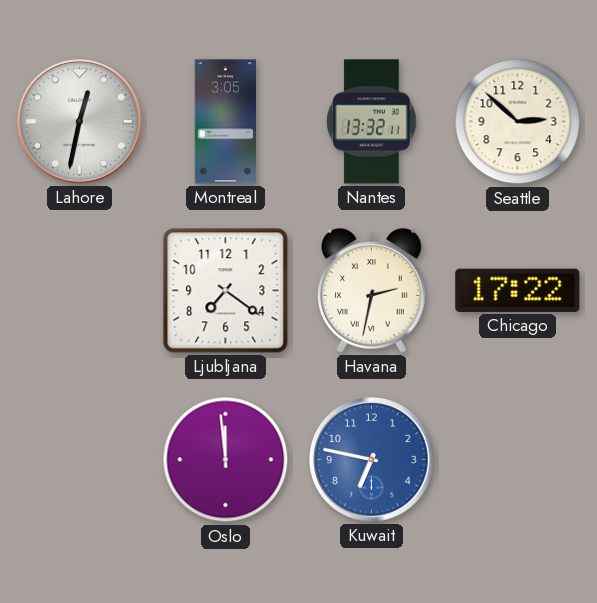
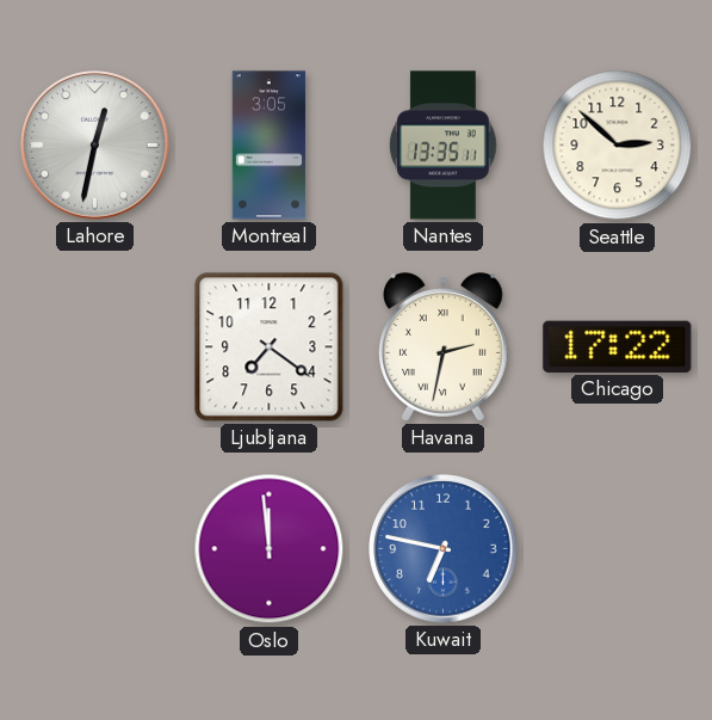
Nantes: 13:32 -> 13:35
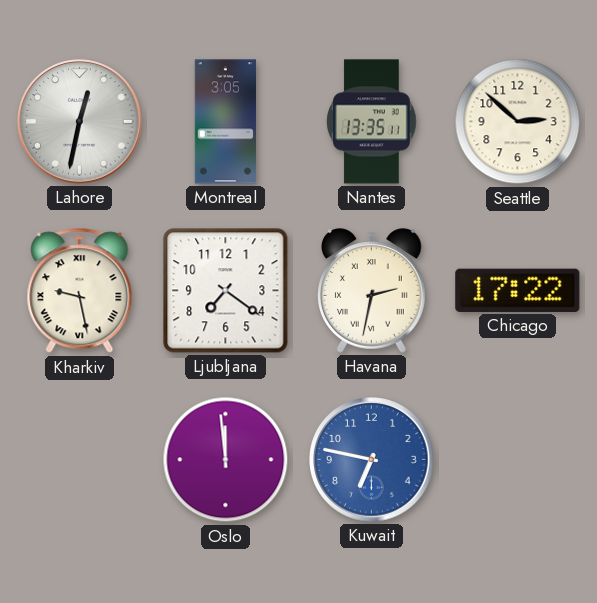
Kharkiv: none -> 9:28
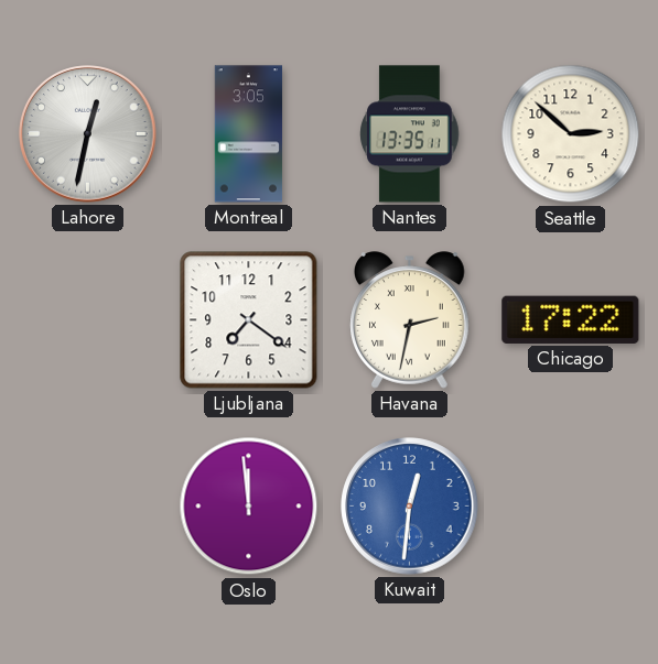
Kharkiv: 9:28 -> none
Kuwait: 6:47 -> 12:31
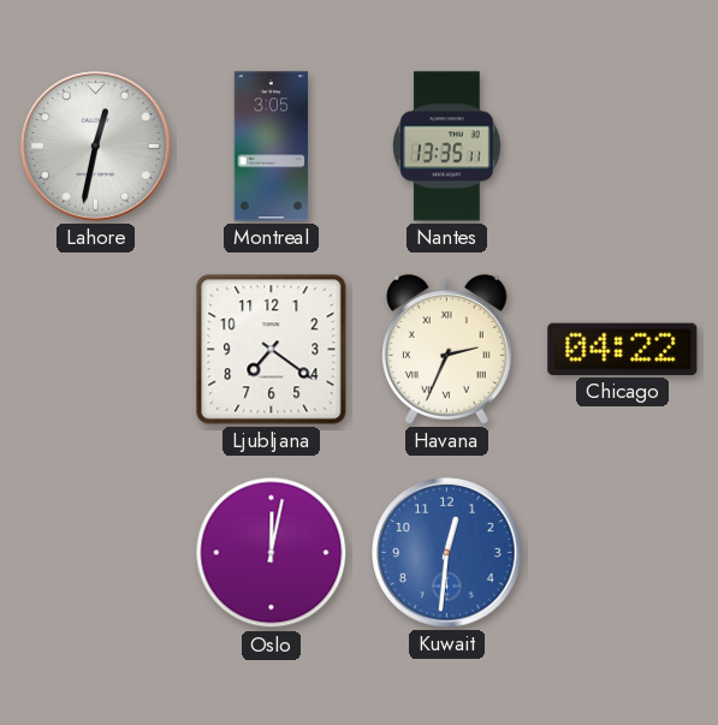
Seattle: 2:52 -> none
Havana: 2:32 -> 2:34
Chicago: 17:22 -> 04:22
Oslo: 11:59 -> 12:02
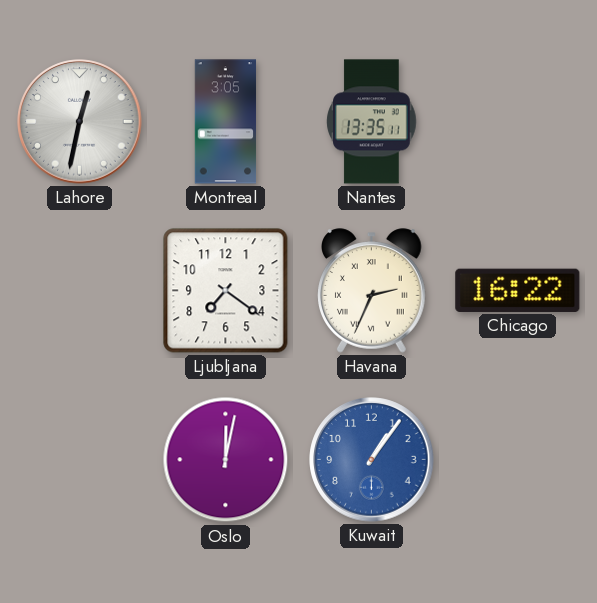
Chicago: 04:22 -> 16:22
Kuwait: 12:31 -> 1:06
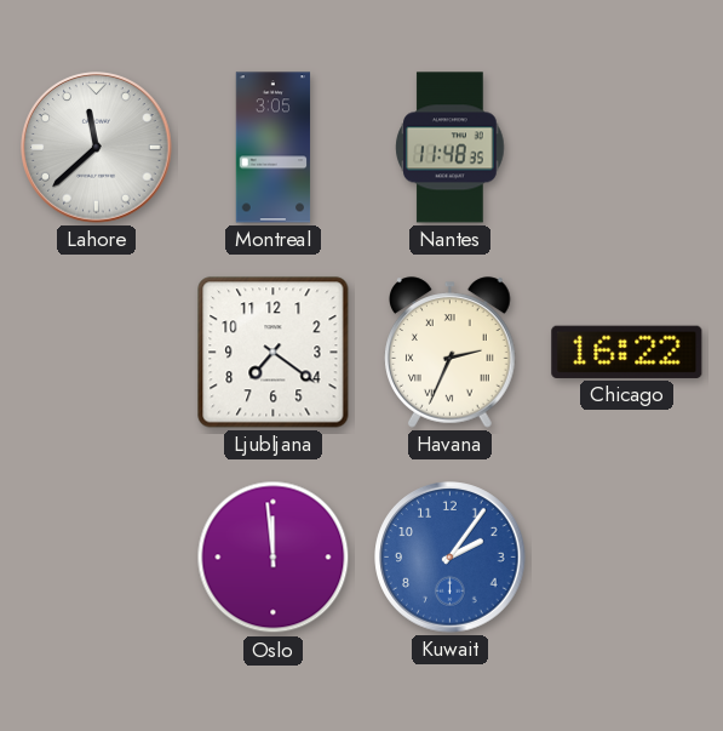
Lahore: 12:32 -> 11:38
Nantes: 13:35 -> 11:48
Oslo: 12:02 -> 11:59
Kuwait: 1:06 -> 2:06
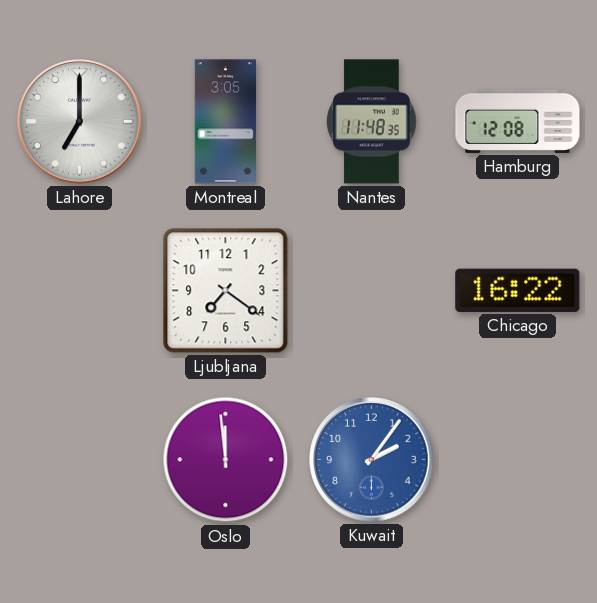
Lahore: 11:38 -> 7:00
Hamburg: none -> 12:08
Havana: 2:34 -> none
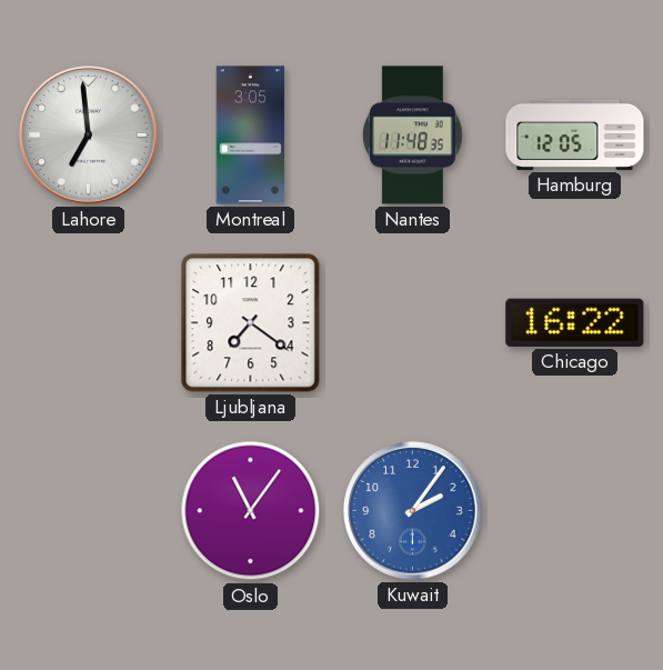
Lahore: 7:00 -> 6:59
Hamburg: 12:08 -> 12:05
Oslo: 11:59 -> 11:06
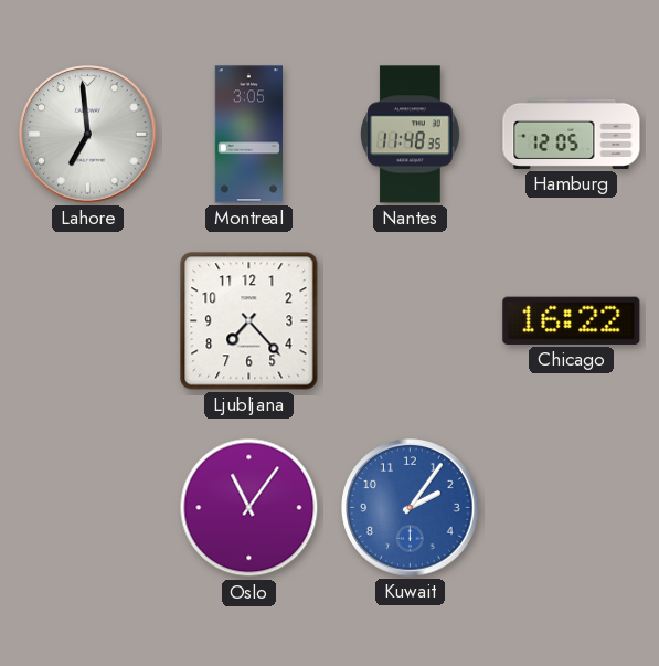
Ljubljana: 7:21 -> 7:23
